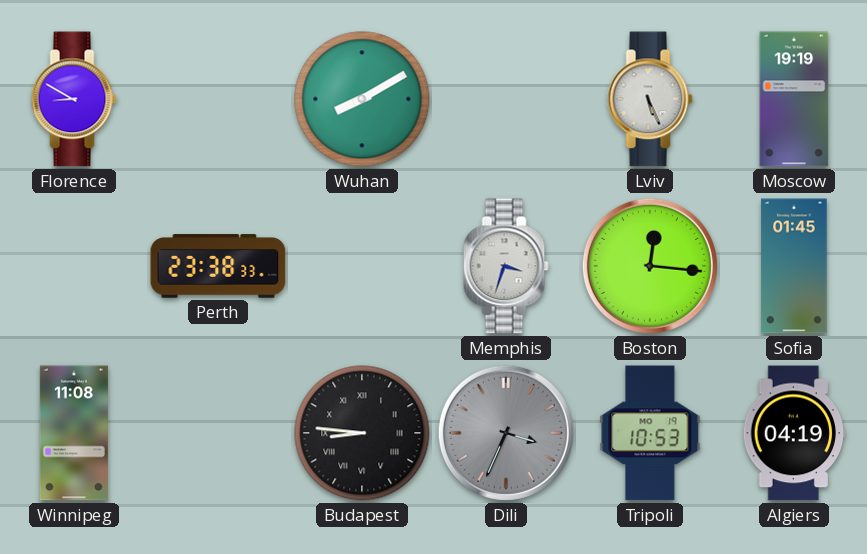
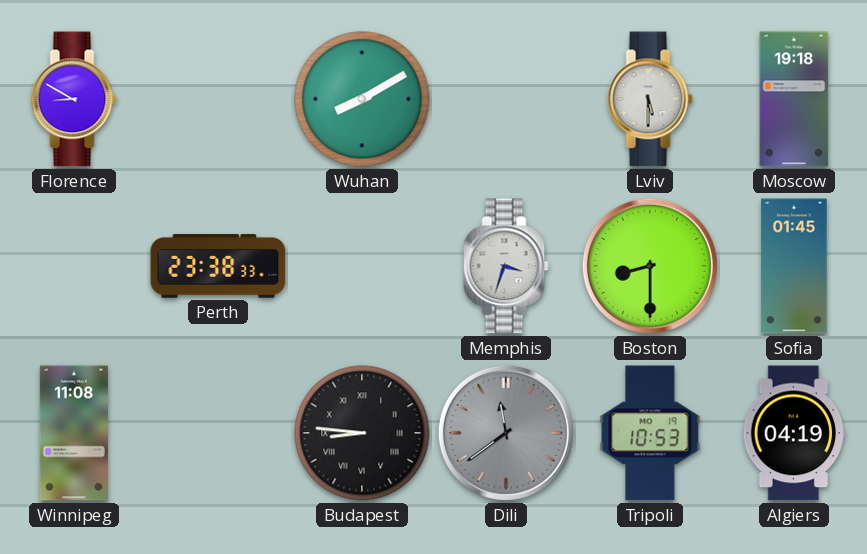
Lviv: 5:26 -> 5:30
Moscow: 19:19 -> 19:18
Boston: 12:16 -> 8:30
Dili: 3:34 -> 11:39
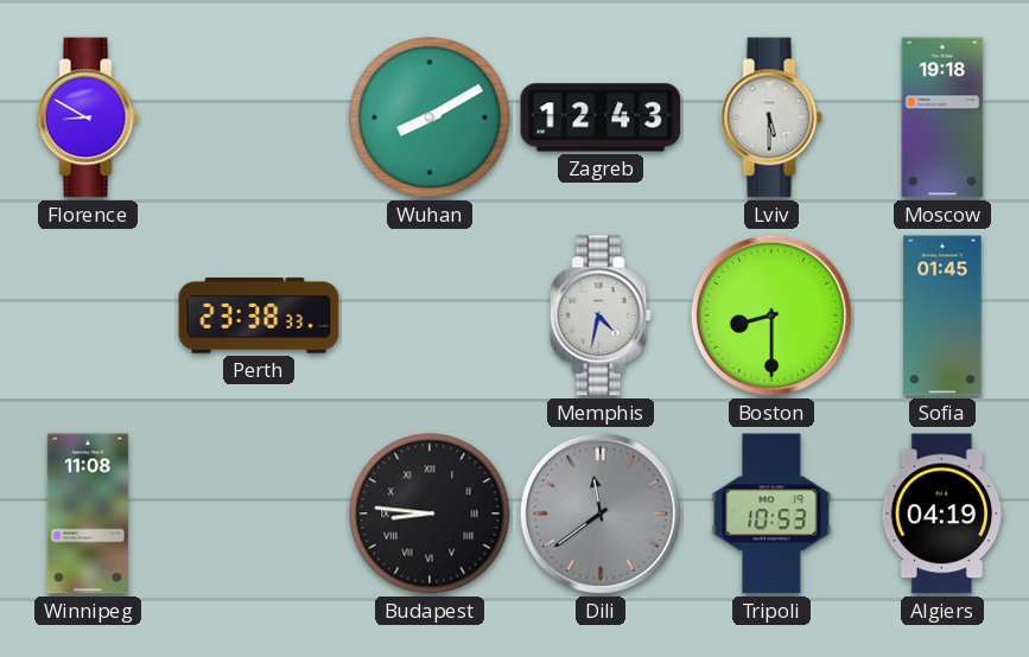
Zagreb: none -> 12:43
Memphis: 3:33 -> 4:32
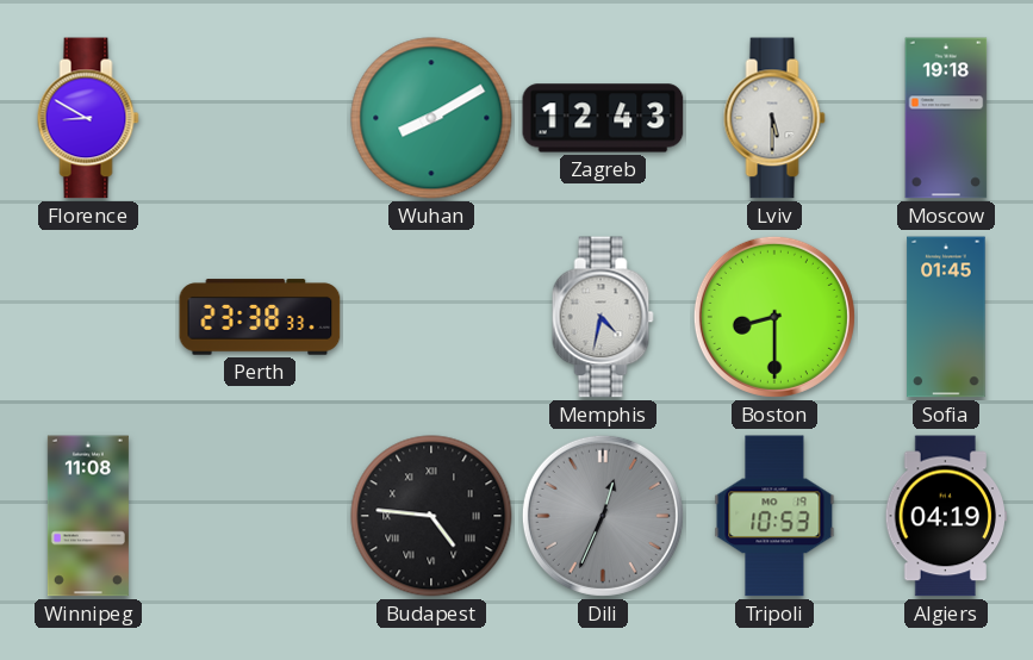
Budapest: 8:46 -> 4:46
Dili: 11:39 -> 12:34
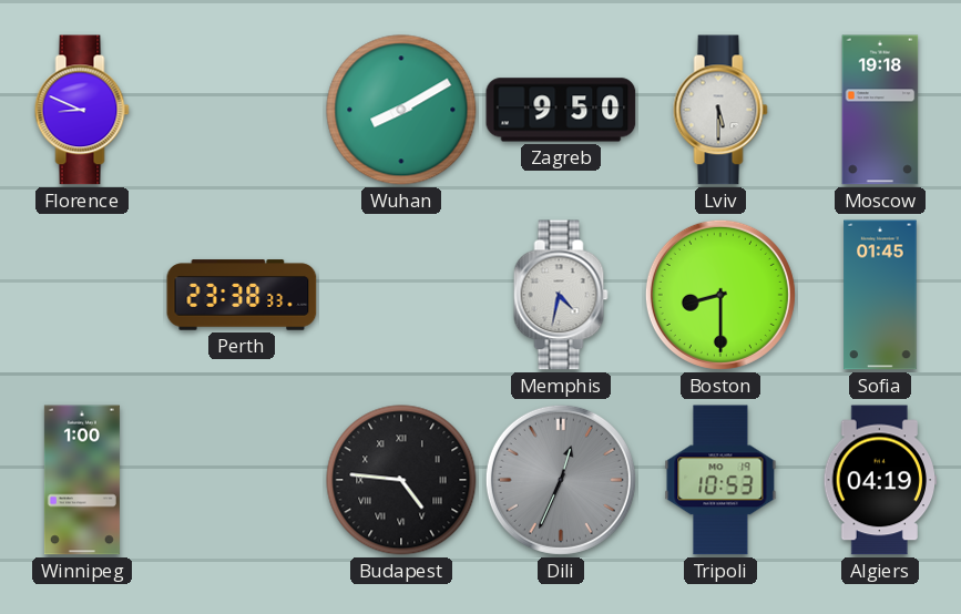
Florence: 8:50 -> 8:49
Zagreb: 12:43 -> 9:50
Winnipeg: 11:08 -> 1:00
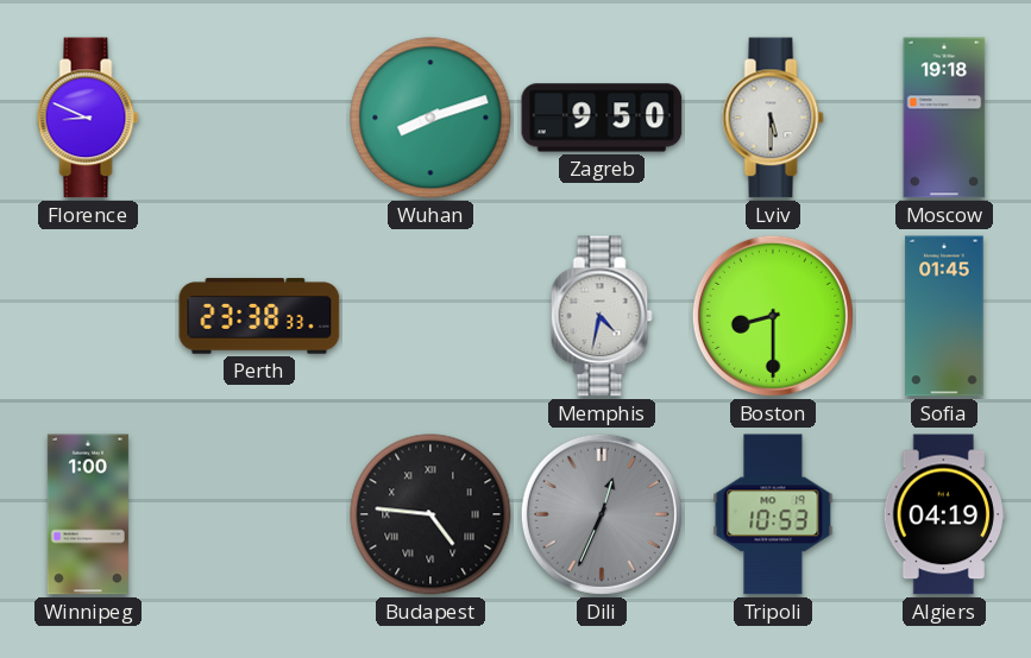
Wuhan: 8:10 -> 8:12
